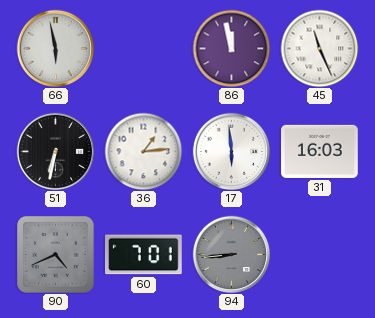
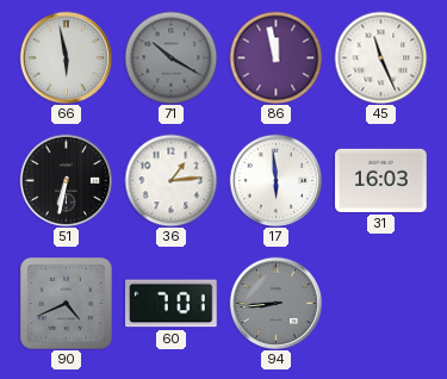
71: none -> 10:20
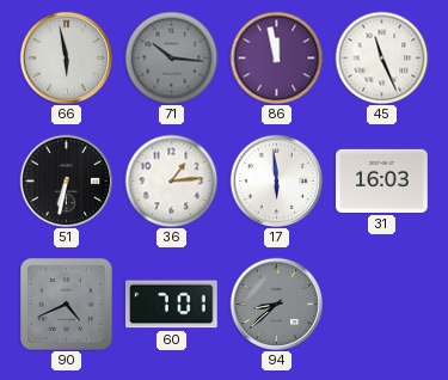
71: 10:20 -> 10:16
94: 8:44 -> 8:38
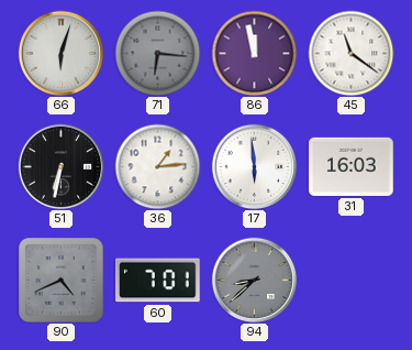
66: 5:58 -> 6:03
71: 10:16 -> 6:16
45: 11:26 -> 11:21
